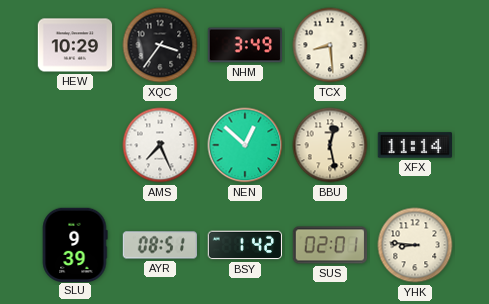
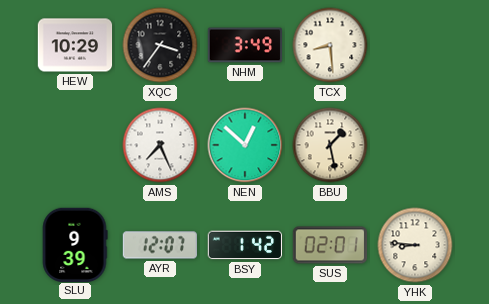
BBU: 12:28 -> 1:28
XFX: 11:14 -> none
AYR: 08:51 -> 12:07
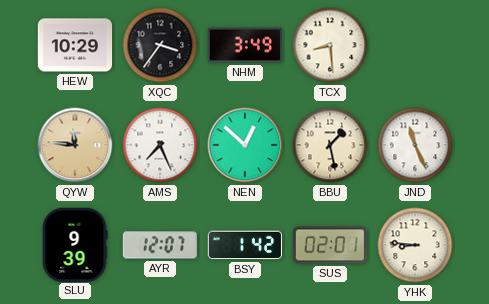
QYW: none -> 11:46
JND: none -> 11:26
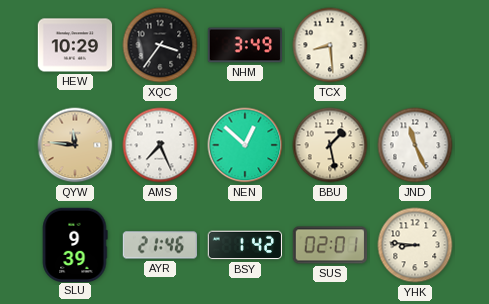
AYR: 12:07 -> 21:46
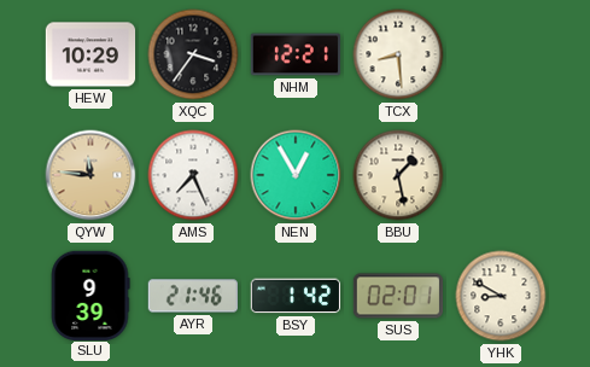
NHM: 3:49 -> 12:21
NEN: 12:52 -> 12:55
JND: 11:26 -> none
YHK: 8:46 -> 8:50
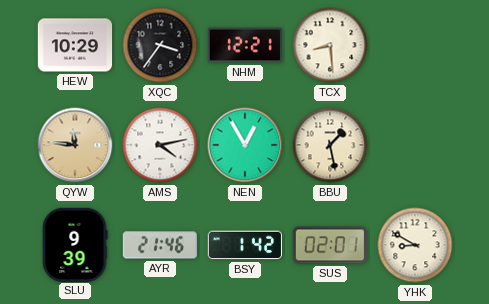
AMS: 7:26 -> 4:13
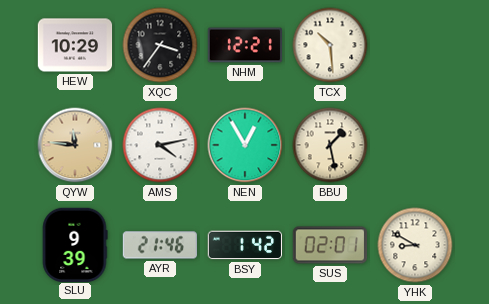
TCX: 8:29 -> 10:29
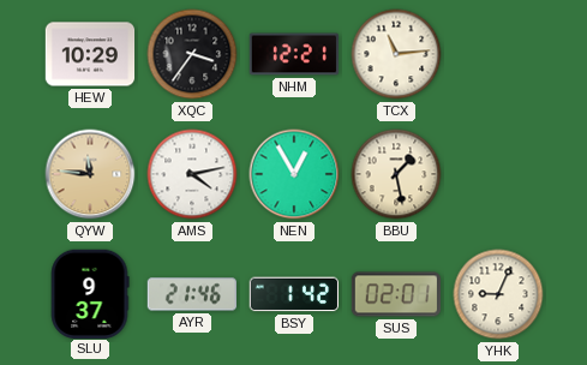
TCX: 10:29 -> 11:14
SLU: 9:39 -> 9:37
YHK: 8:50 -> 9:04
